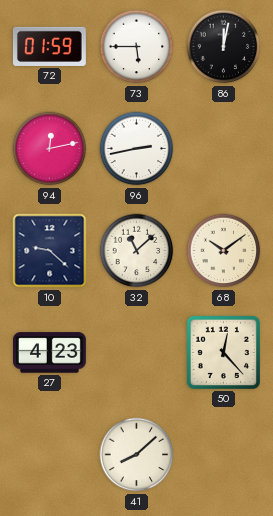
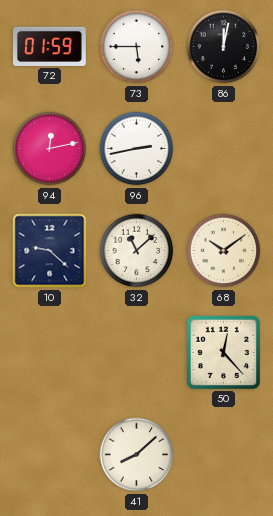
27: 4:23 -> none
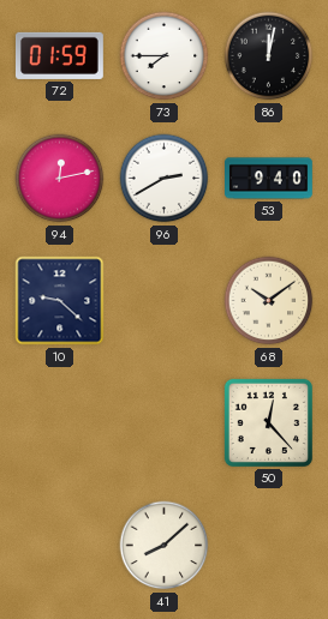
73: 5:45 -> 7:45
96: 2:43 -> 2:40
53: none -> 9:40
32: 11:08 -> none
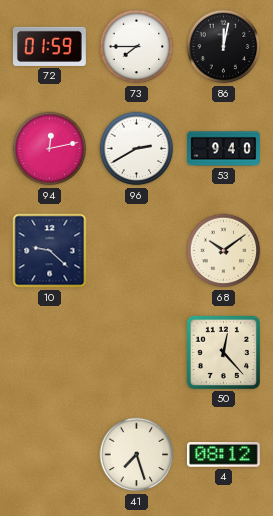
41: 8:08 -> 7:27
4: none -> 08:12
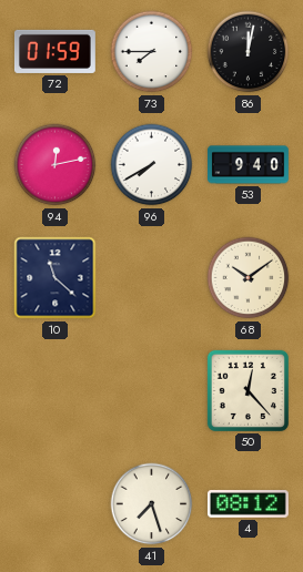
96: 2:40 -> 7:40
10: 9:22 -> 11:22
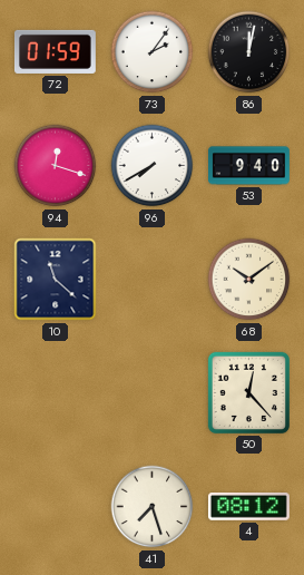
73: 7:45 -> 2:06
94: 12:13 -> 12:18
